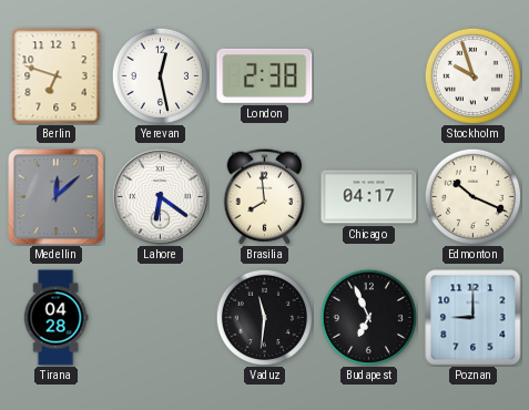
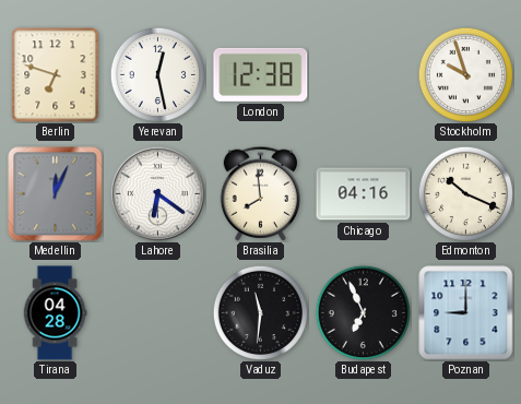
London: 2:38 -> 12:38
Medellin: 12:08 -> 12:04
Chicago: 04:17 -> 04:16
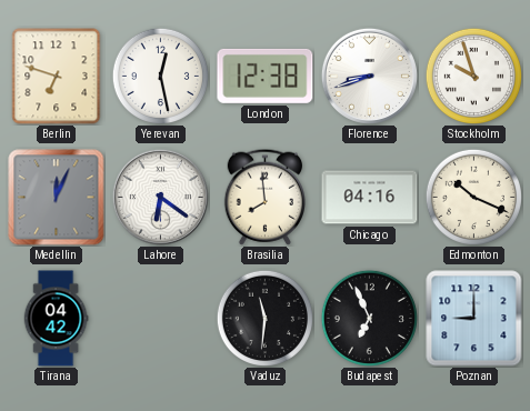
Florence: none -> 8:42
Tirana: 04:28 -> 04:42
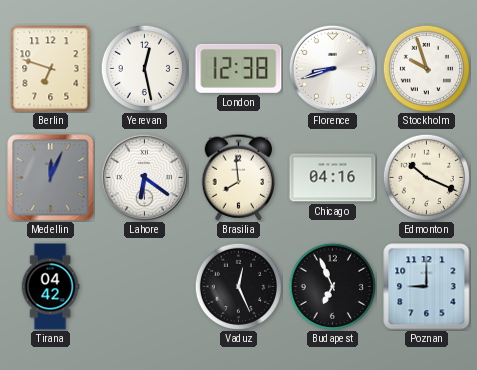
Vaduz: 11:31 -> 12:26
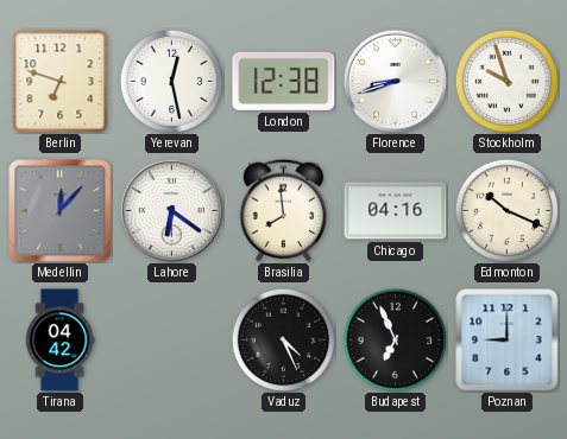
Medellin: 12:04 -> 12:07
Vaduz: 12:26 -> 4:26
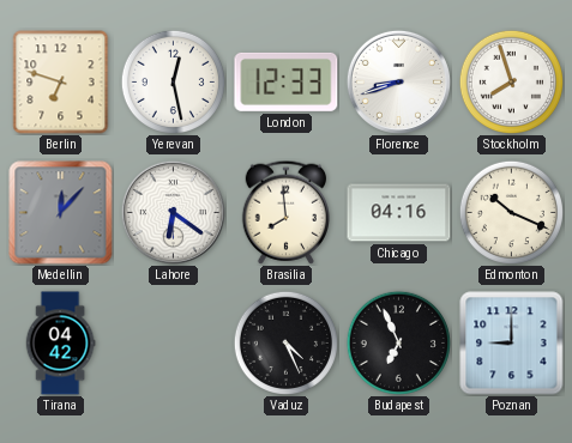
London: 12:38 -> 12:33
Stockholm: 9:57 -> 7:57
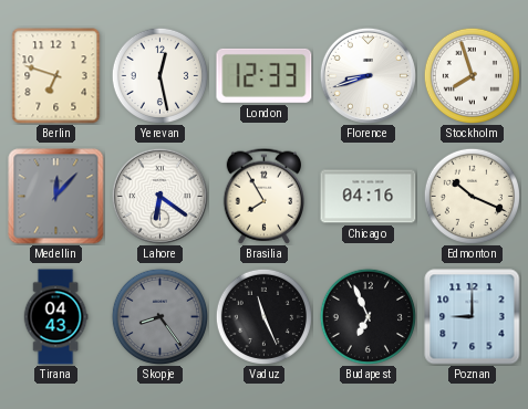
Brasilia: 7:59 -> 7:55
Tirana: 04:42 -> 04:43
Skopje: none -> 8:24
Vaduz: 4:26 -> 11:26
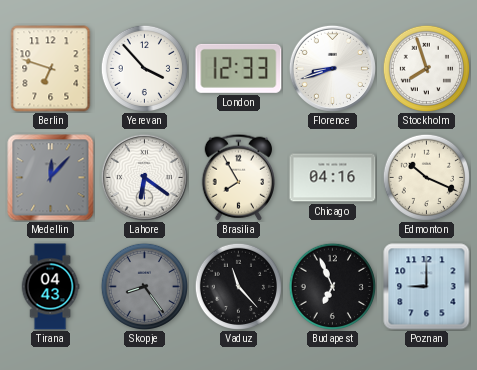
Yerevan: 12:28 -> 3:53
Vaduz: 11:26 -> 11:23
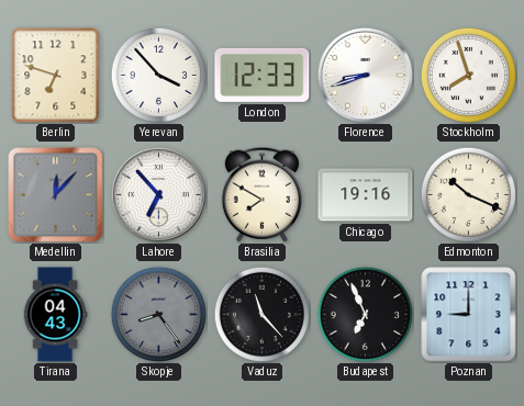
Lahore: 6:21 -> 6:53
Brasilia: 7:55 -> 7:50
Chicago: 04:16 -> 19:16
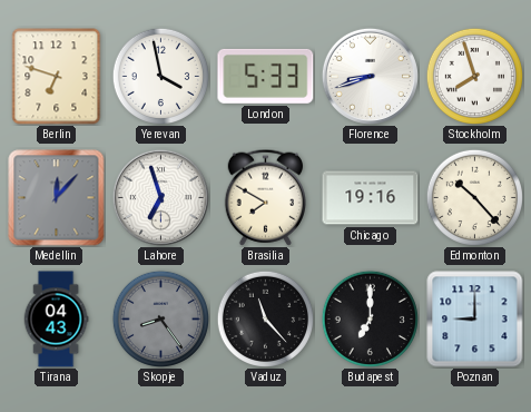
Yerevan: 3:53 -> 3:58
London: 12:33 -> 5:33
Lahore: 6:53 -> 6:57
Edmonton: 10:19 -> 10:23
Budapest: 6:56 -> 7:00
